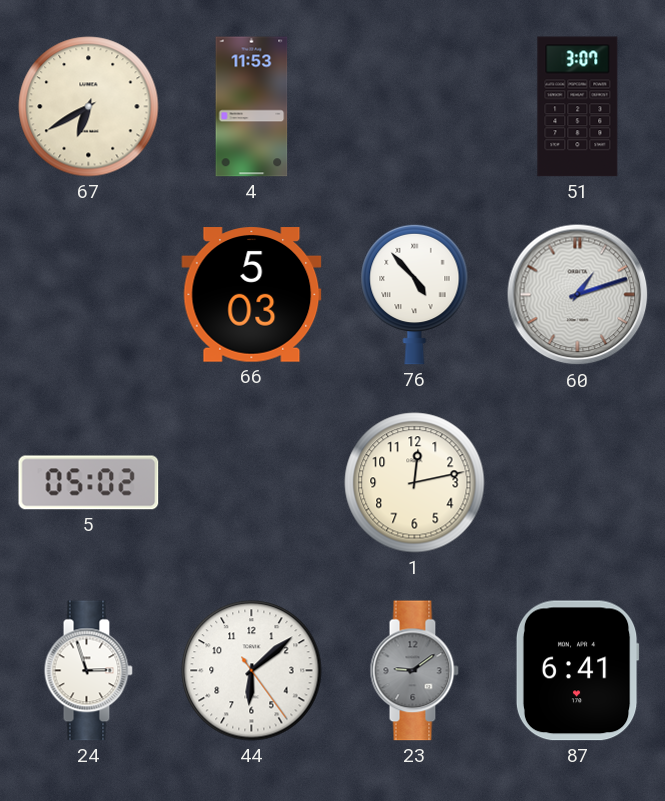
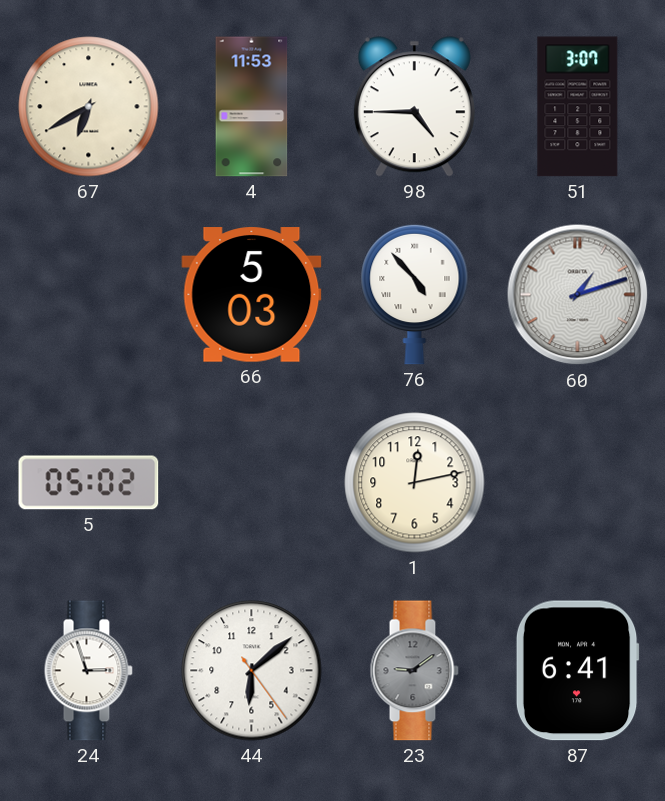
98: none -> 4:45
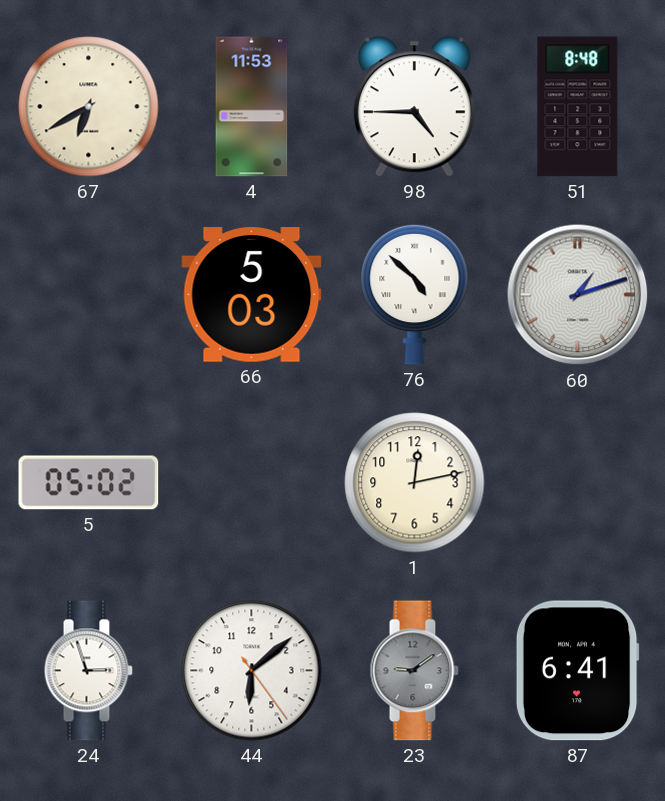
51: 3:07 -> 8:48
76: 4:53 -> 4:52
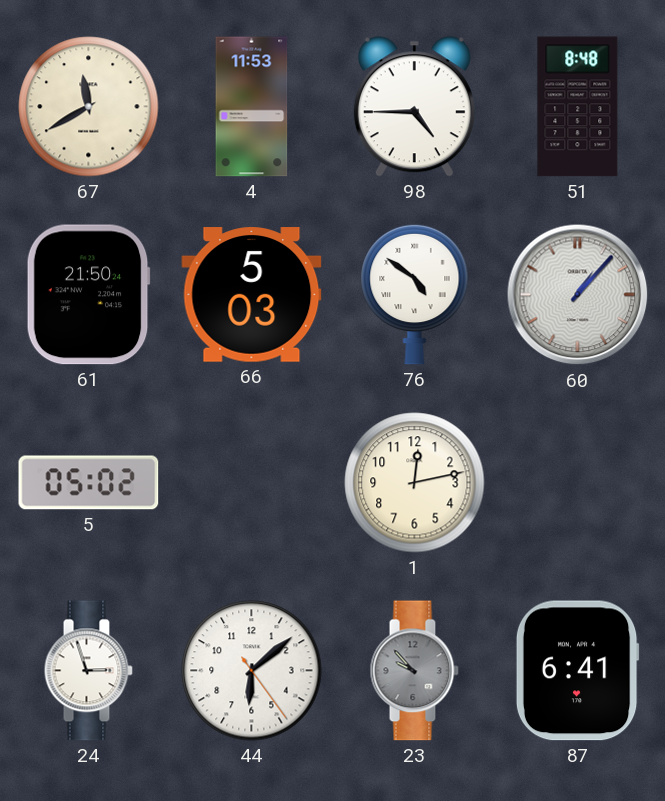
67: 6:40 -> 11:40
61: none -> 21:50
76: 4:52 -> 4:51
60: 1:12 -> 1:07
23: 9:09 -> 9:53
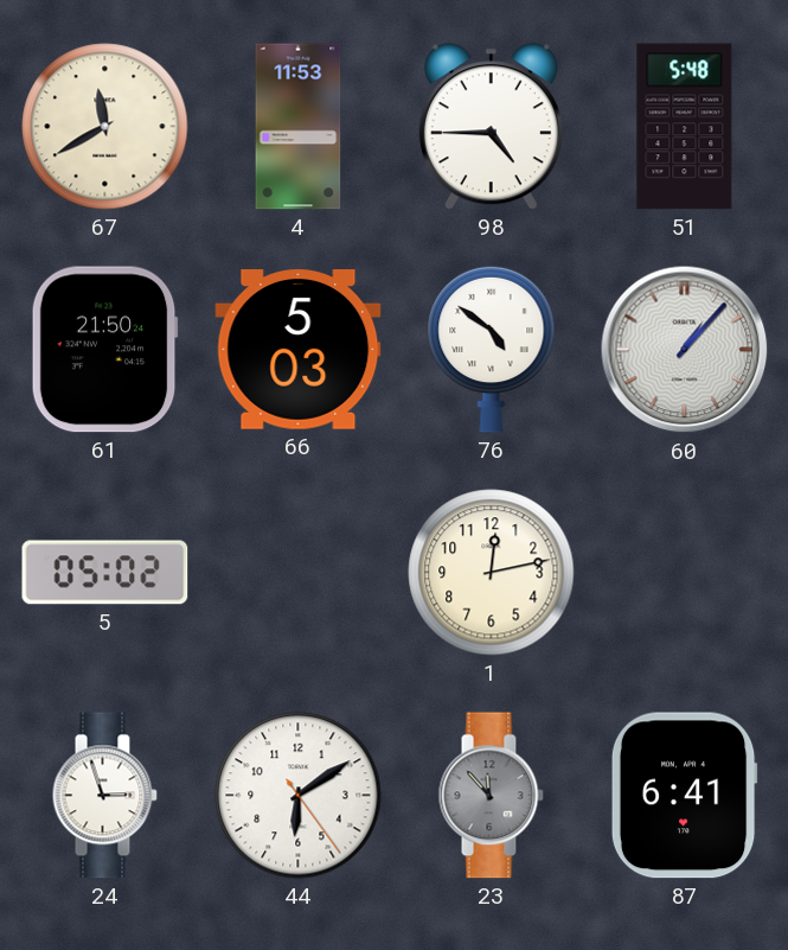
51: 8:48 -> 5:48
44: 6:08 -> 6:09
23: 9:53 -> 11:53
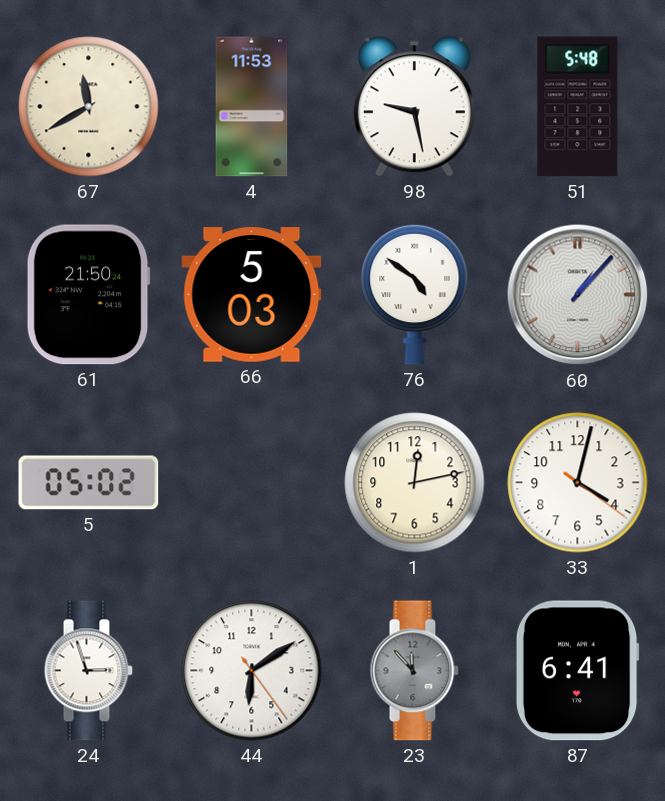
98: 4:45 -> 9:28
33: none -> 4:02
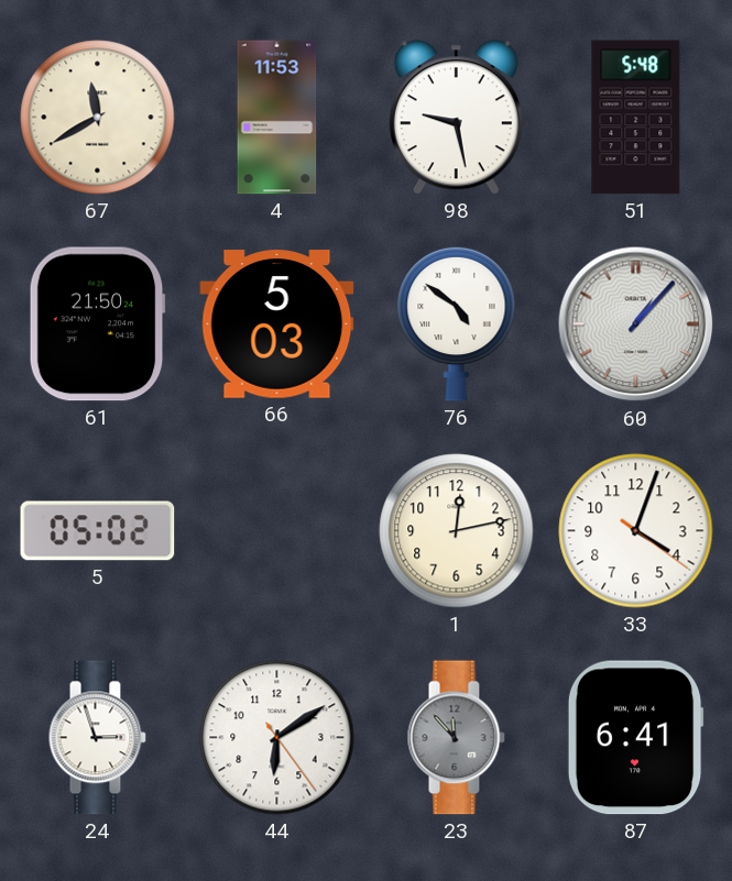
33: 4:02 -> 4:03
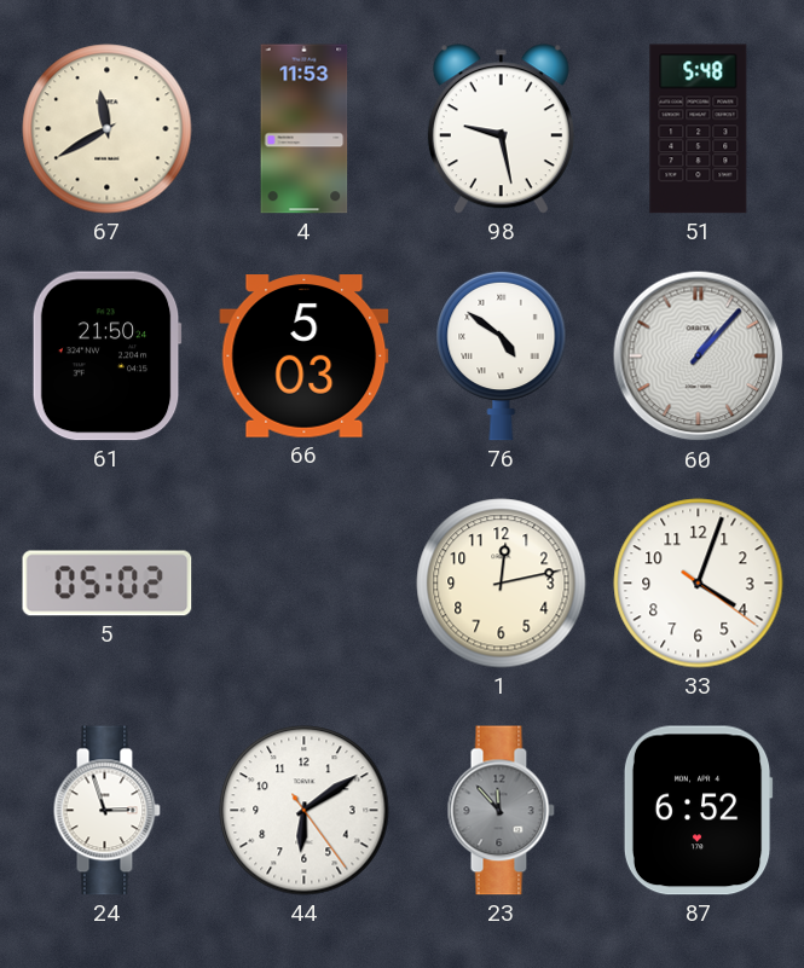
87: 6:41 -> 6:52
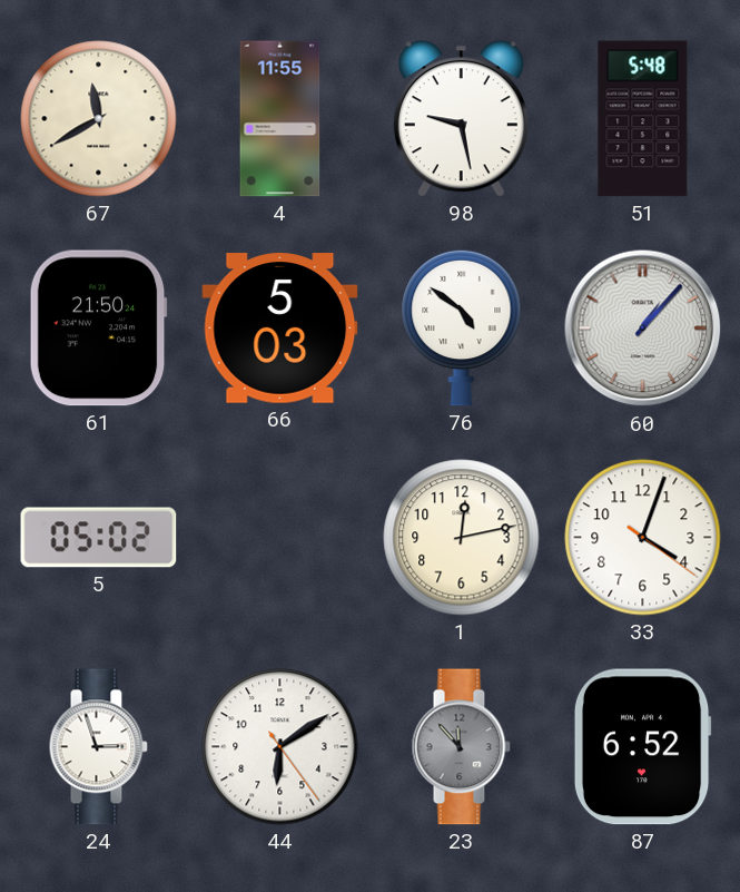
4: 11:53 -> 11:55
